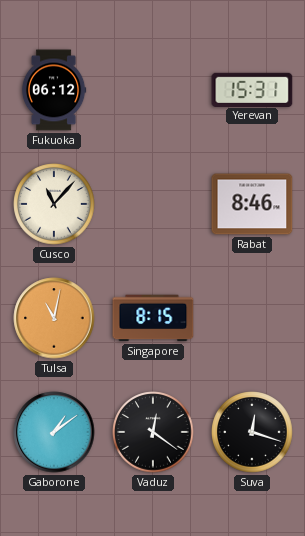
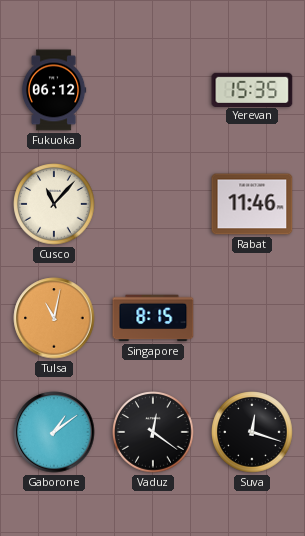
Yerevan: 15:31 -> 15:35
Rabat: 8:46 -> 11:46
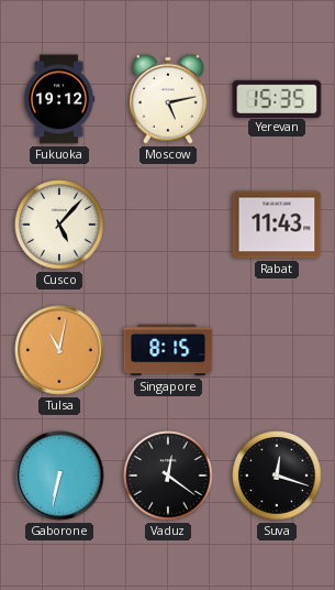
Fukuoka: 06:12 -> 19:12
Moscow: none -> 5:13
Cusco: 11:07 -> 5:07
Rabat: 11:46 -> 11:43
Gaborone: 1:09 -> 6:32
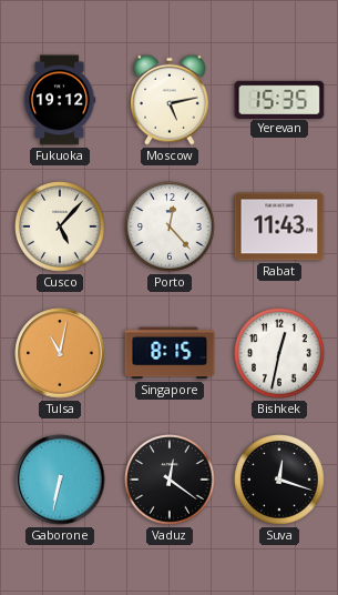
Porto: none -> 12:23
Bishkek: none -> 12:32
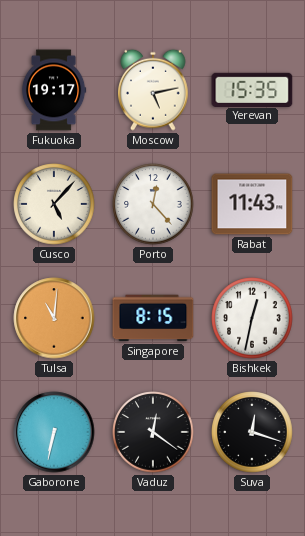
Fukuoka: 19:12 -> 19:17
Tulsa: 11:02 -> 11:01
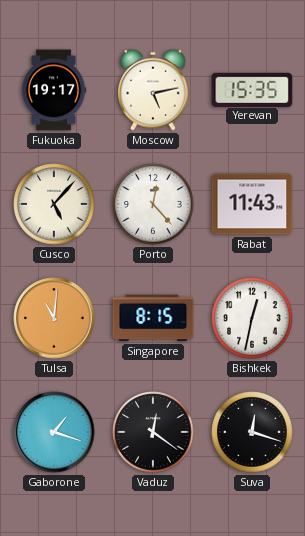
Gaborone: 6:32 -> 1:18
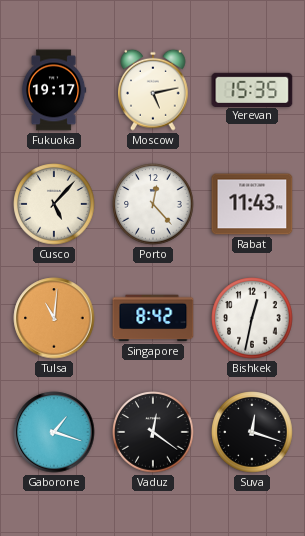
Singapore: 8:15 -> 8:42
